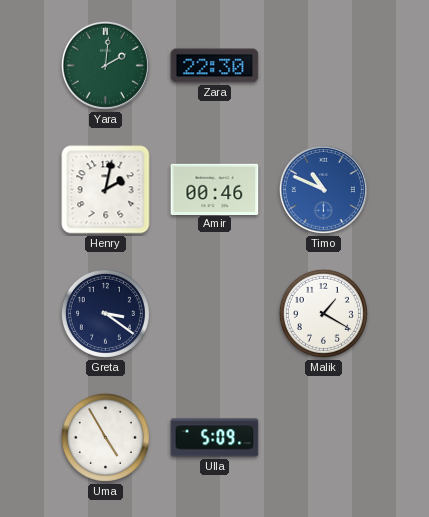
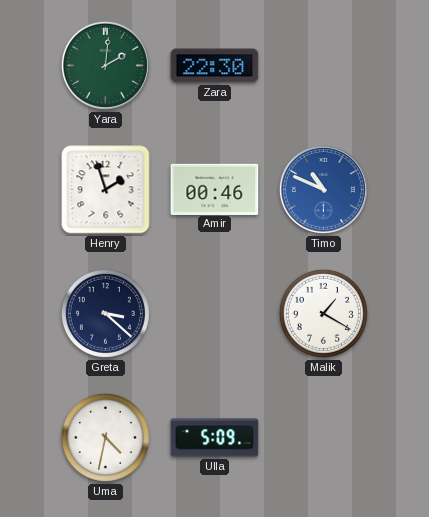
Henry: 2:02 -> 1:57
Greta: 3:21 -> 3:22
Uma: 4:55 -> 4:32
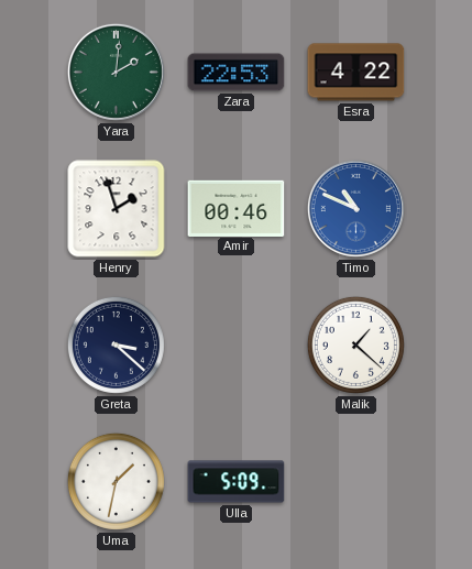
Zara: 22:30 -> 22:53
Esra: none -> 4:22
Malik: 1:20 -> 1:22
Uma: 4:32 -> 1:32
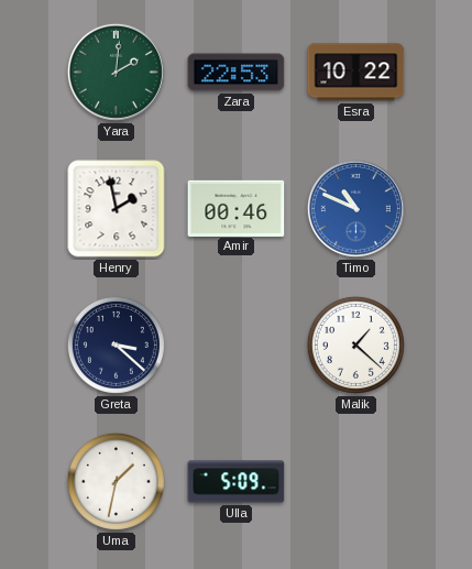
Esra: 4:22 -> 10:22
Henry: 1:57 -> 1:58
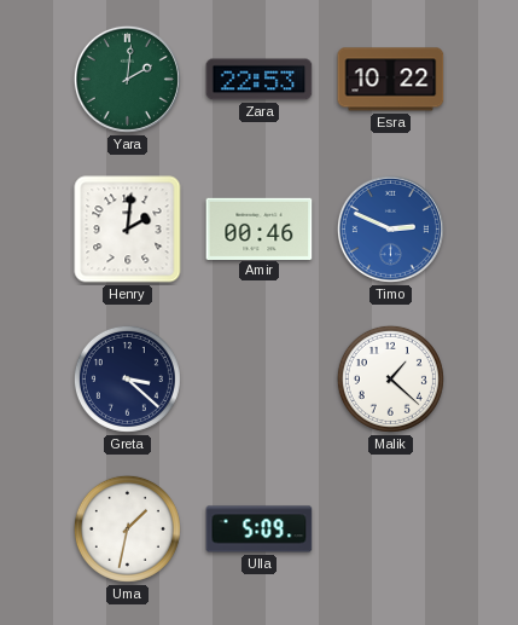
Henry: 1:58 -> 2:01
Timo: 10:49 -> 2:49
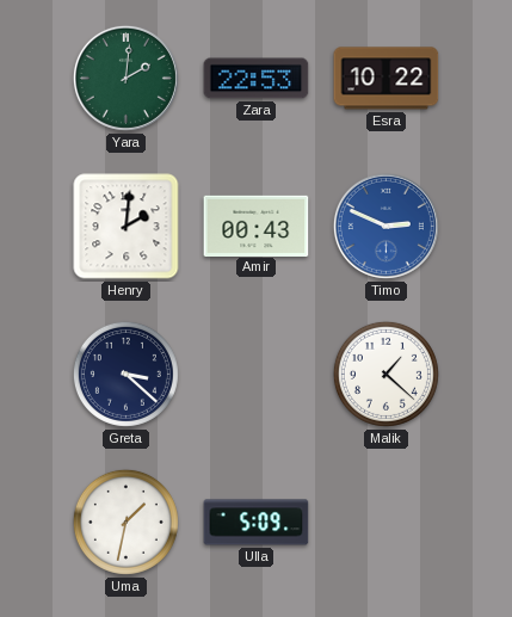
Amir: 00:46 -> 00:43
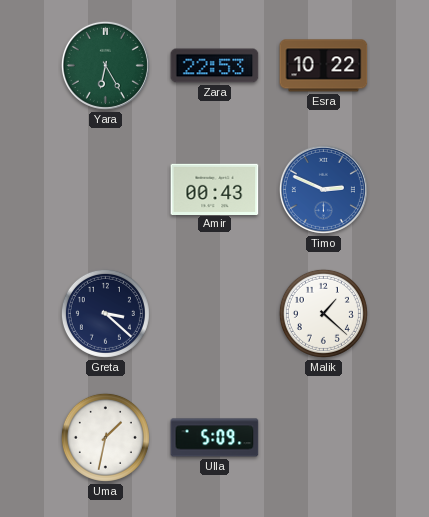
Yara: 2:01 -> 6:25
Henry: 2:01 -> none
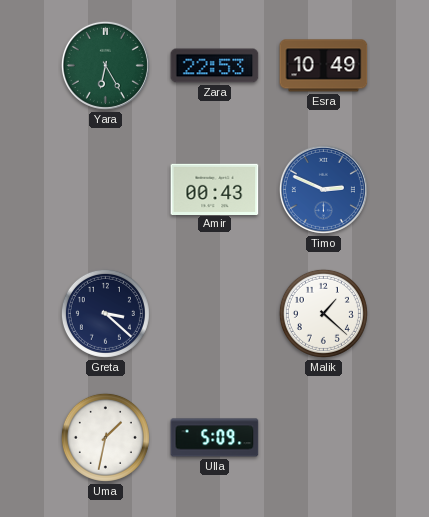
Esra: 10:22 -> 10:49
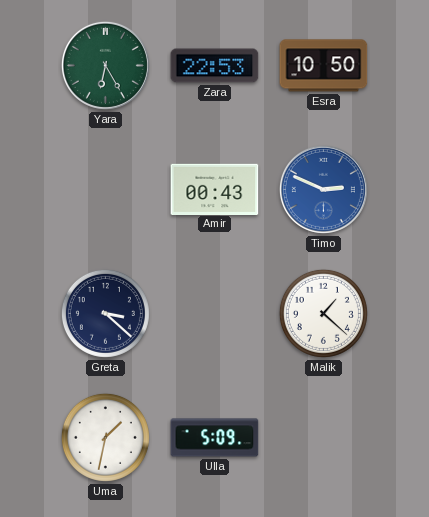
Esra: 10:49 -> 10:50
